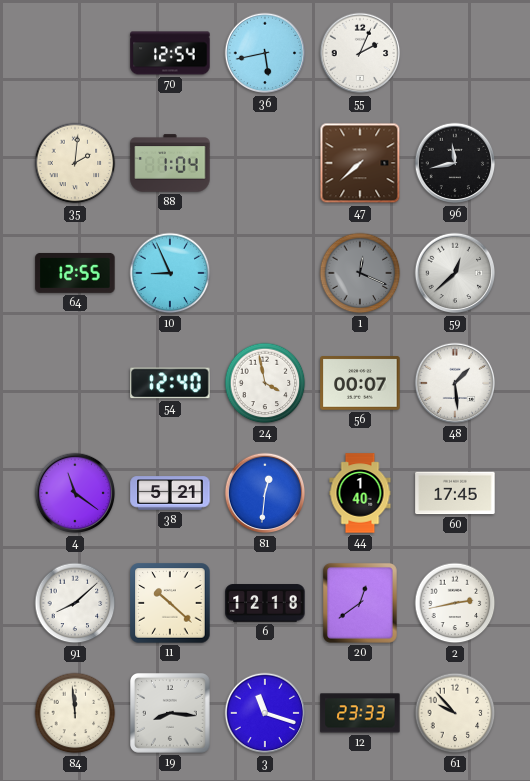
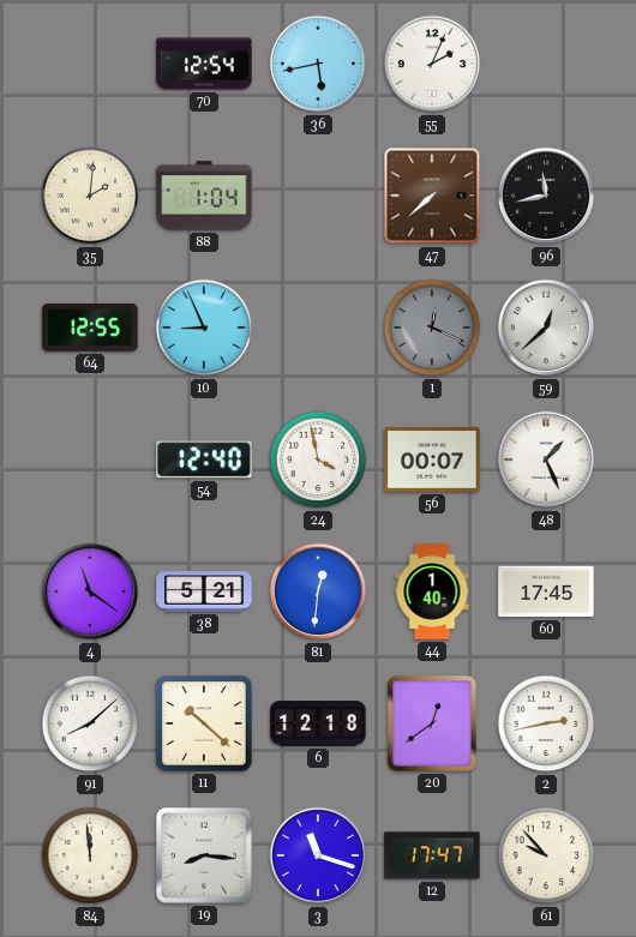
48: 1:29 -> 1:26
12: 23:33 -> 17:47
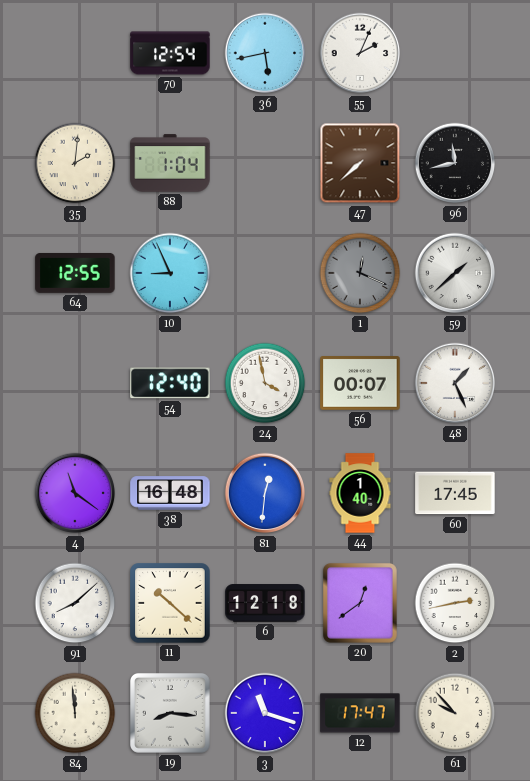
59: 12:38 -> 1:38
38: 5:21 -> 16:48
